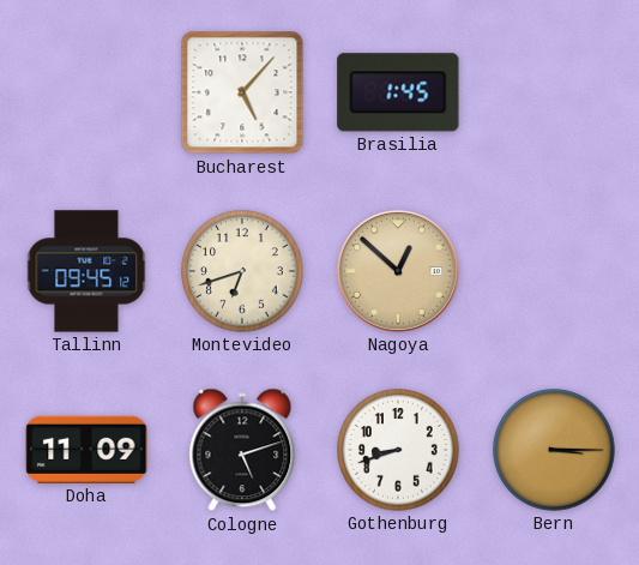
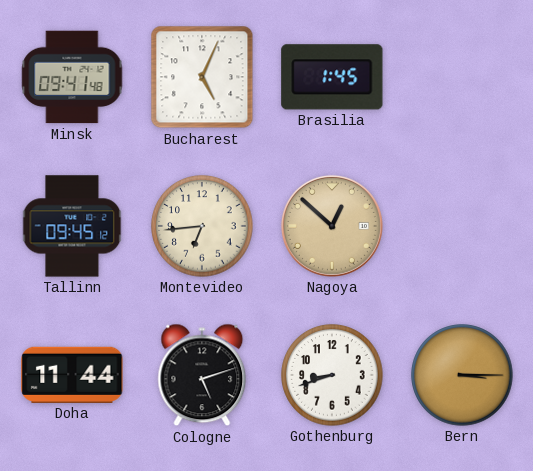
Minsk: none -> 09:41
Bucharest: 5:07 -> 5:04
Montevideo: 6:42 -> 6:44
Doha: 11:09 -> 11:44
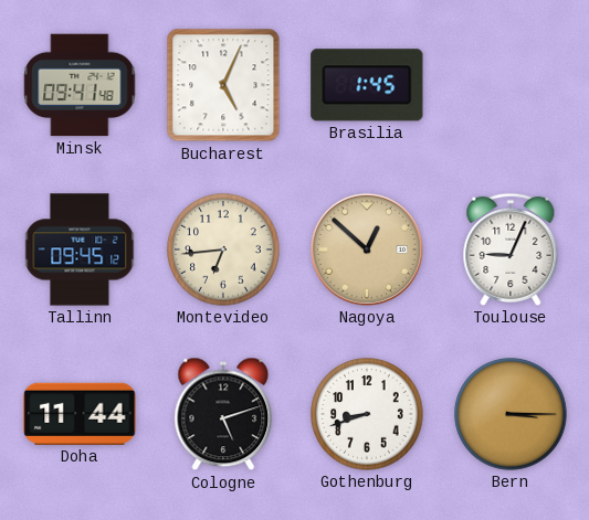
Toulouse: none -> 9:04
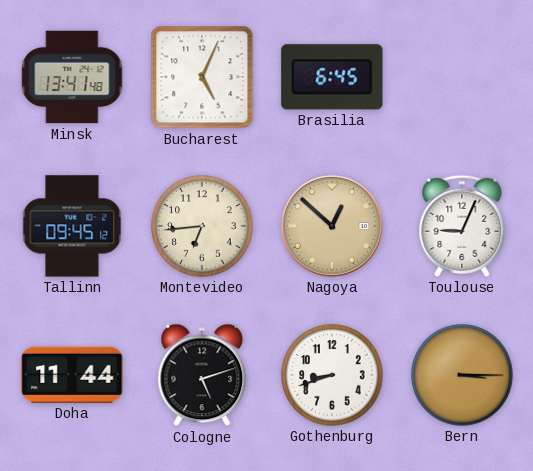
Minsk: 09:41 -> 13:41
Brasilia: 1:45 -> 6:45
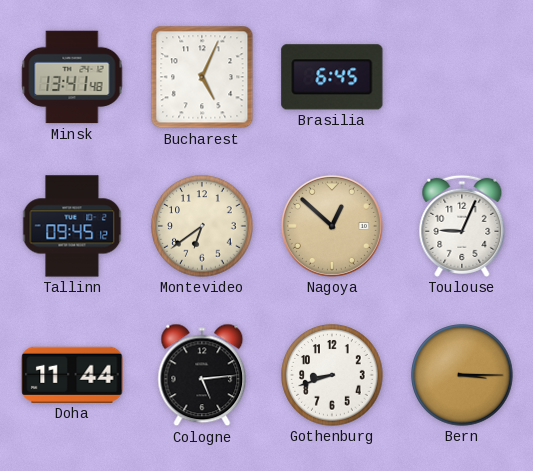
Montevideo: 6:44 -> 6:39
Cologne: 5:12 -> 5:14
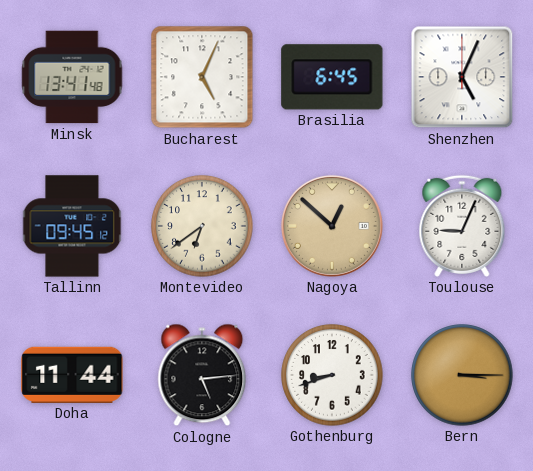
Shenzhen: none -> 5:04
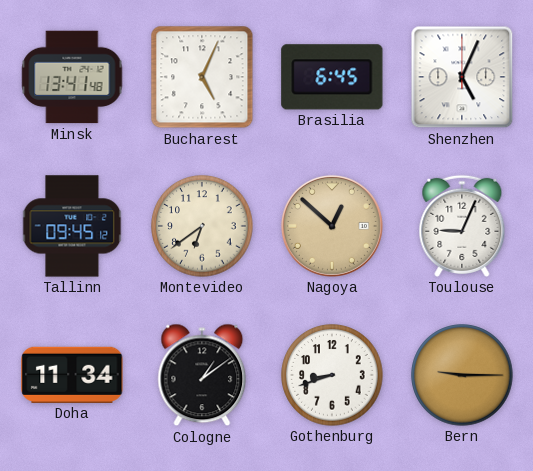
Doha: 11:44 -> 11:34
Cologne: 5:14 -> 1:09
Bern: 3:15 -> 9:15
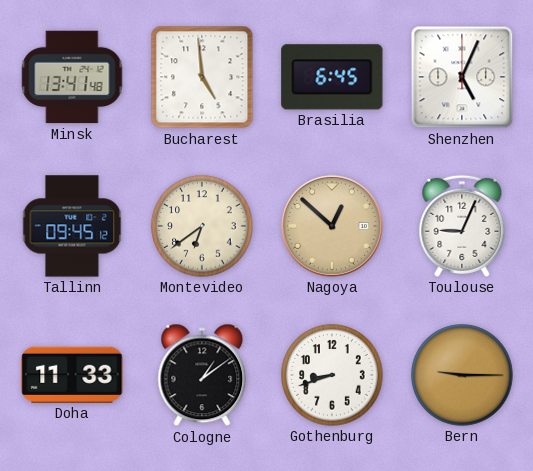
Bucharest: 5:04 -> 4:59
Doha: 11:34 -> 11:33
